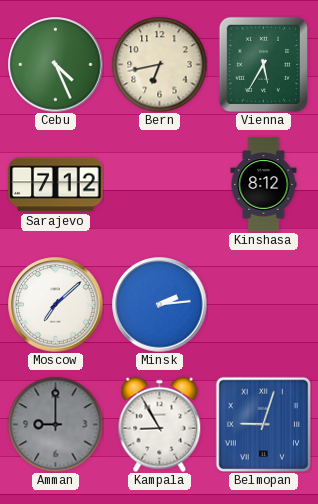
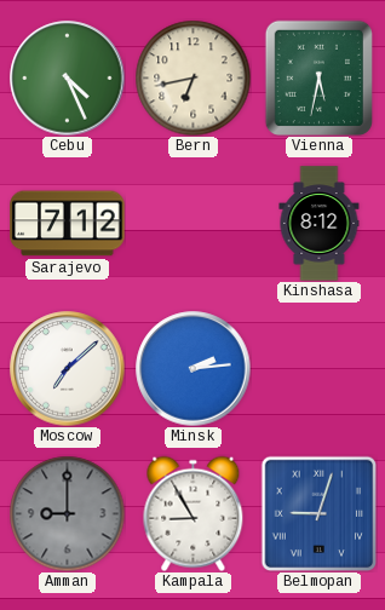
Vienna: 5:35 -> 5:32
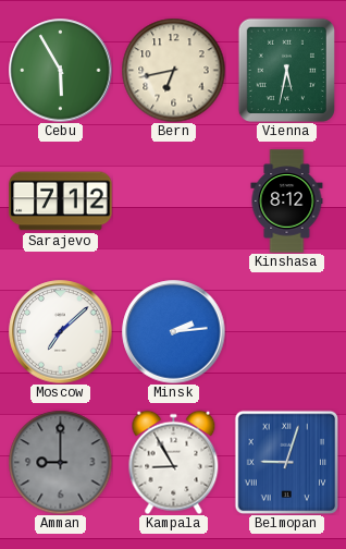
Cebu: 4:26 -> 5:55
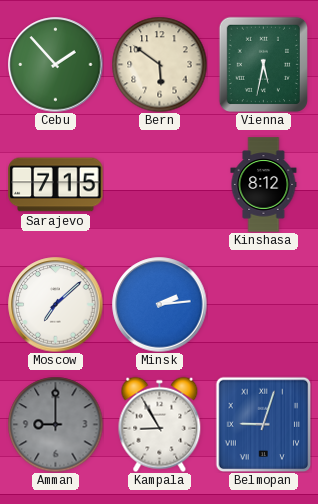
Cebu: 5:55 -> 1:53
Bern: 6:43 -> 5:51
Sarajevo: 7:12 -> 7:15
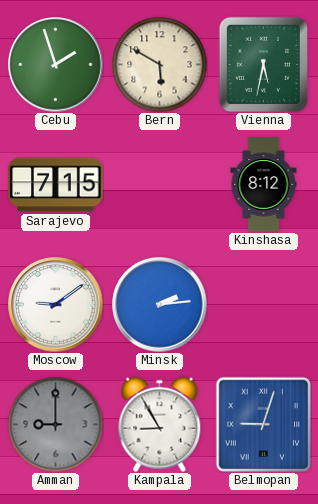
Cebu: 1:53 -> 1:57
Bern: 5:51 -> 5:50
Moscow: 7:08 -> 9:09
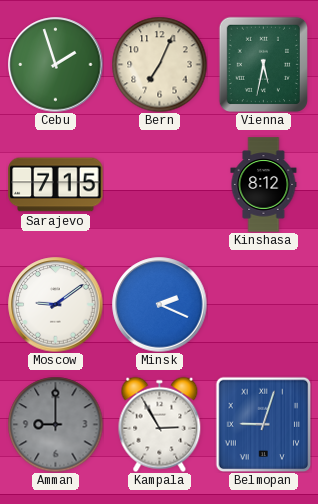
Bern: 5:50 -> 7:04
Minsk: 2:14 -> 2:19
Kampala: 8:55 -> 2:55
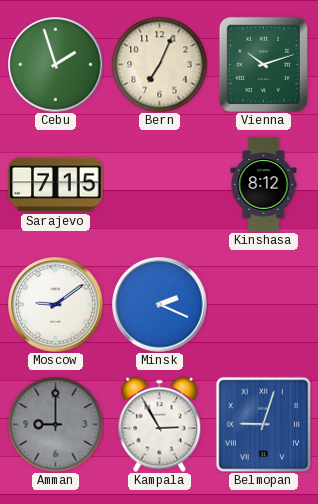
Vienna: 5:32 -> 10:12
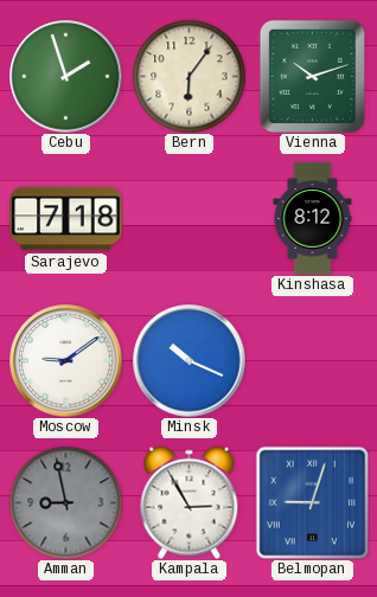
Bern: 7:04 -> 6:06
Sarajevo: 7:15 -> 7:18
Minsk: 2:19 -> 10:19
Amman: 9:00 -> 8:58
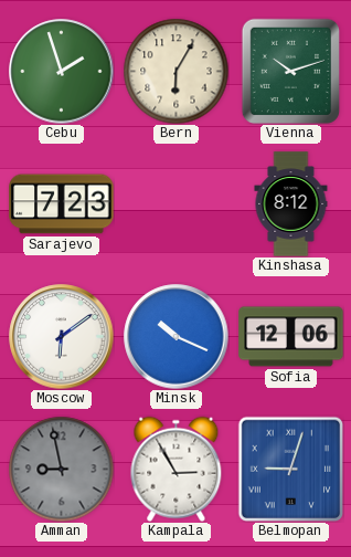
Bern: 6:06 -> 6:05
Sarajevo: 7:18 -> 7:23
Moscow: 9:09 -> 6:09
Sofia: none -> 12:06
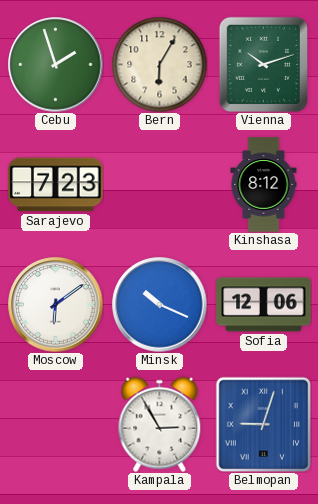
Amman: 8:58 -> none
